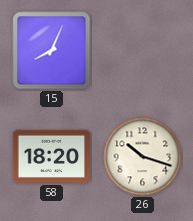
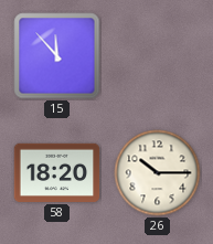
15: 8:04 -> 11:53
26: 10:18 -> 10:15
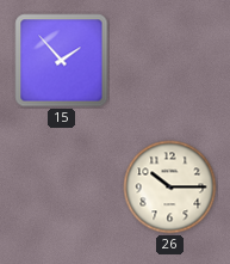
15: 11:53 -> 1:53
58: 18:20 -> none
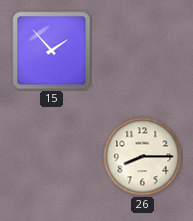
26: 10:15 -> 8:15
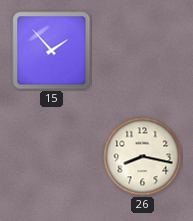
26: 8:15 -> 8:17
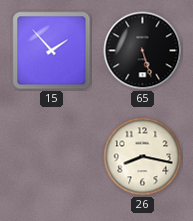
65: none -> 5:27
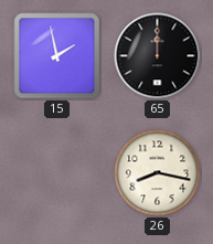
15: 1:53 -> 1:58
65: 5:27 -> 12:00
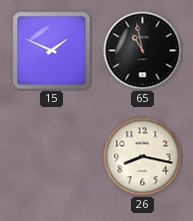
15: 1:58 -> 1:49
65: 12:00 -> 10:58
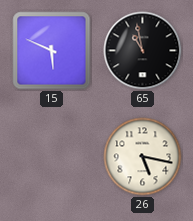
15: 1:49 -> 5:49
26: 8:17 -> 5:17
